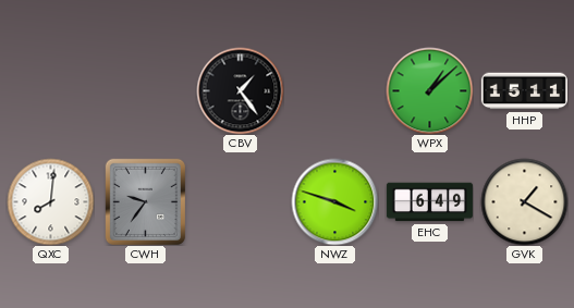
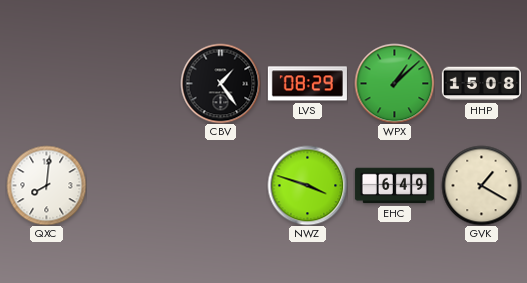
LVS: none -> 08:29
HHP: 15:11 -> 15:08
CWH: 9:36 -> none
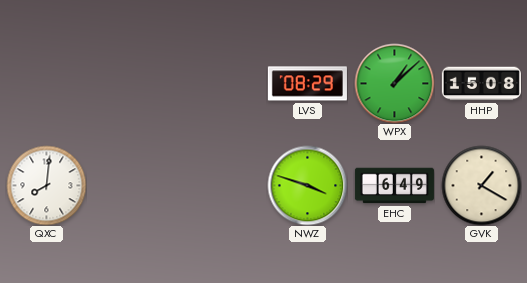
CBV: 1:24 -> none
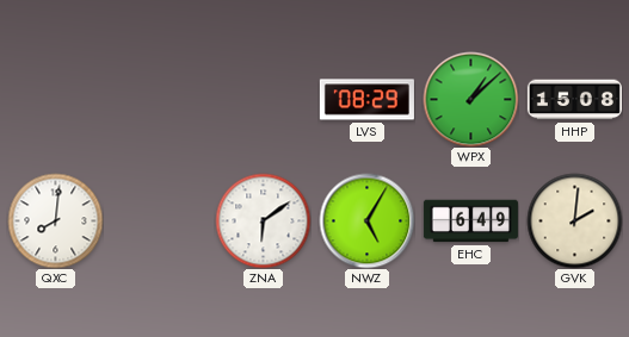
ZNA: none -> 6:09
NWZ: 3:48 -> 5:05
GVK: 1:20 -> 2:01
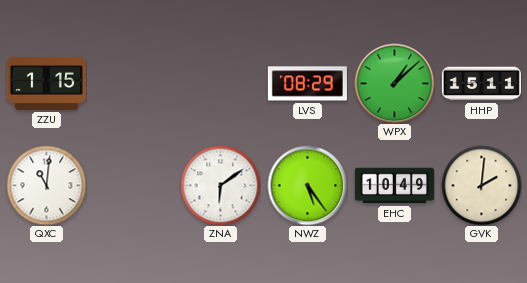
ZZU: none -> 1:15
HHP: 15:08 -> 15:11
QXC: 8:01 -> 11:01
NWZ: 5:05 -> 5:24
EHC: 6:49 -> 10:49
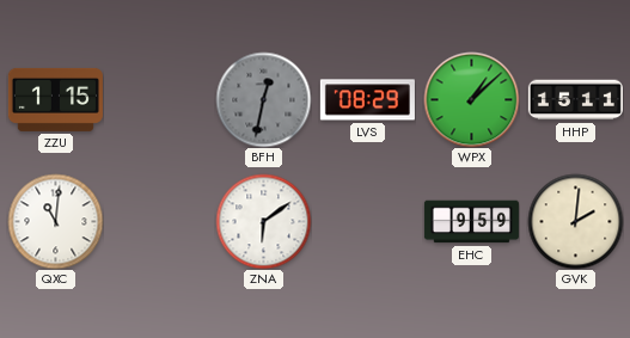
BFH: none -> 12:32
NWZ: 5:24 -> none
EHC: 10:49 -> 9:59
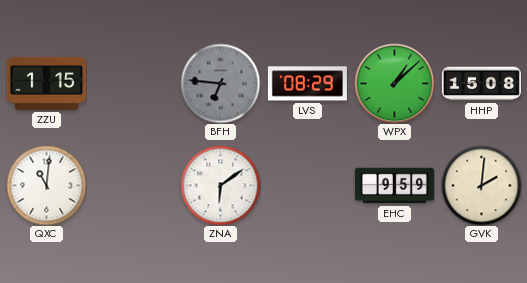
BFH: 12:32 -> 6:46
HHP: 15:11 -> 15:08
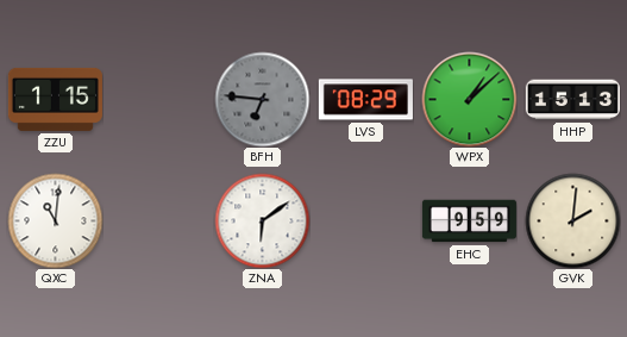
HHP: 15:08 -> 15:13
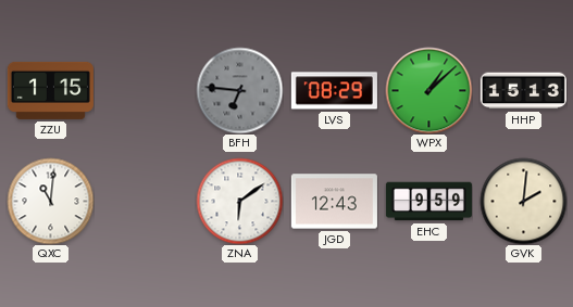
JGD: none -> 12:43
